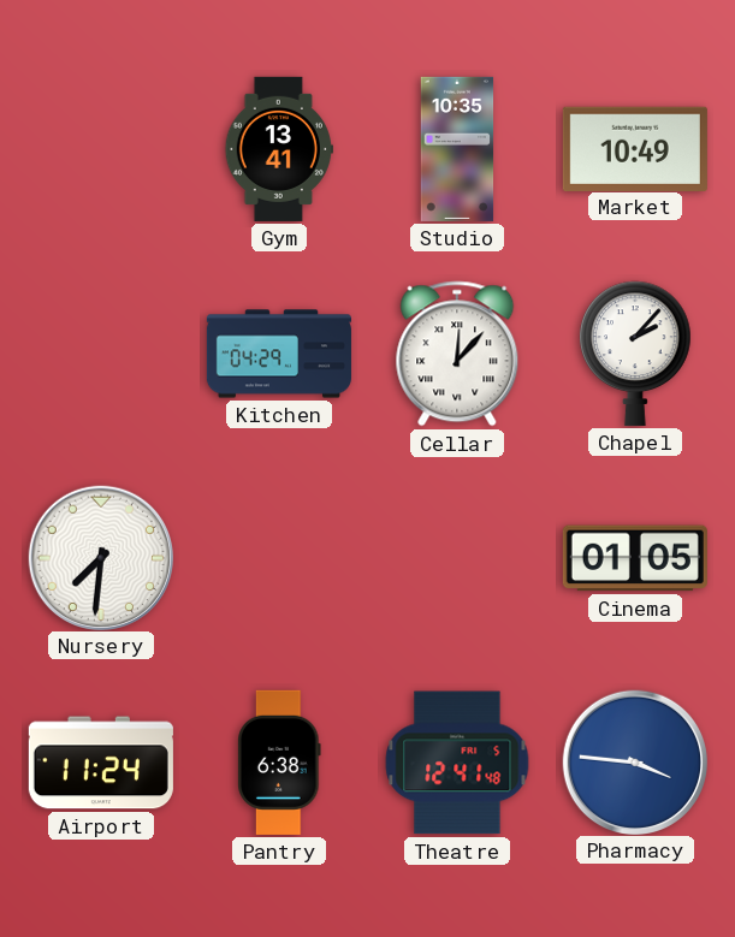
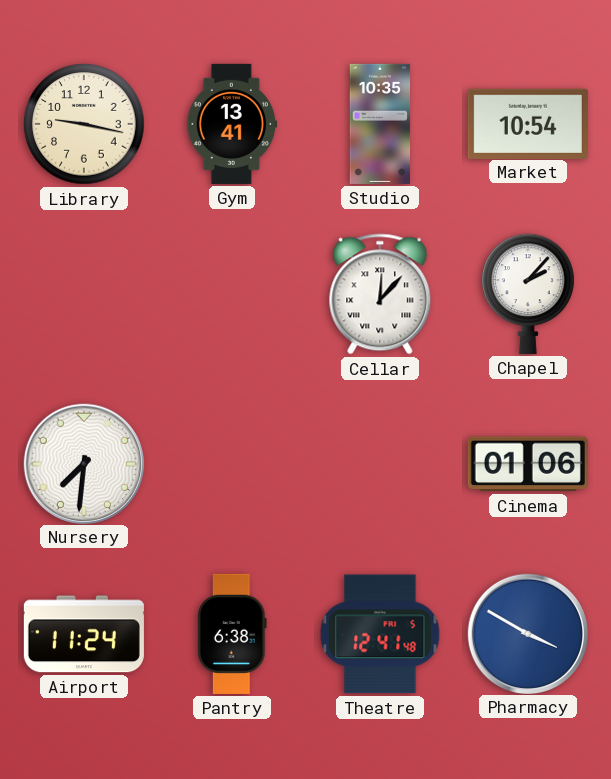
Library: none -> 9:17
Market: 10:49 -> 10:54
Kitchen: 04:29 -> none
Cinema: 01:05 -> 01:06
Pharmacy: 3:46 -> 3:50
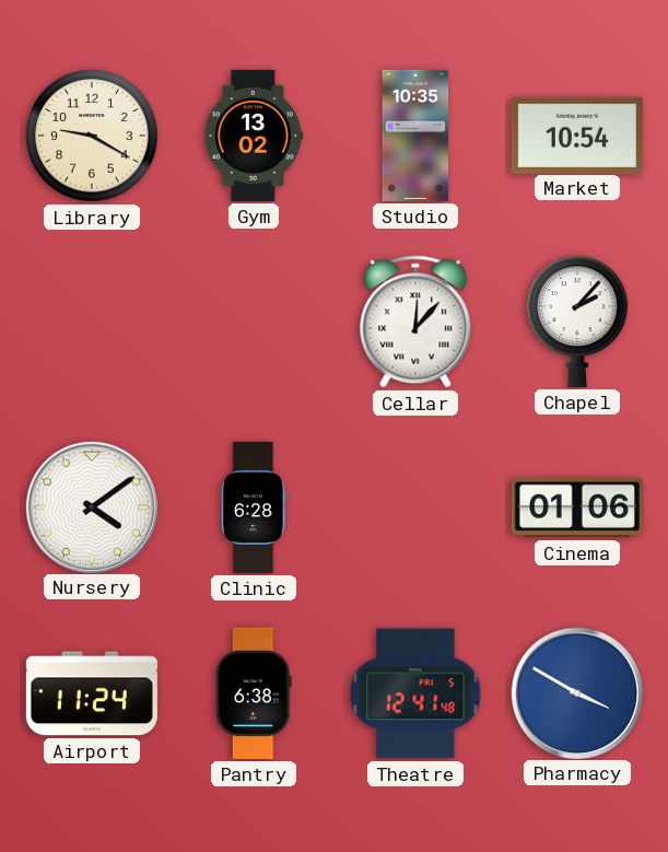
Library: 9:17 -> 9:20
Gym: 13:41 -> 13:02
Nursery: 7:31 -> 4:09
Clinic: none -> 6:28
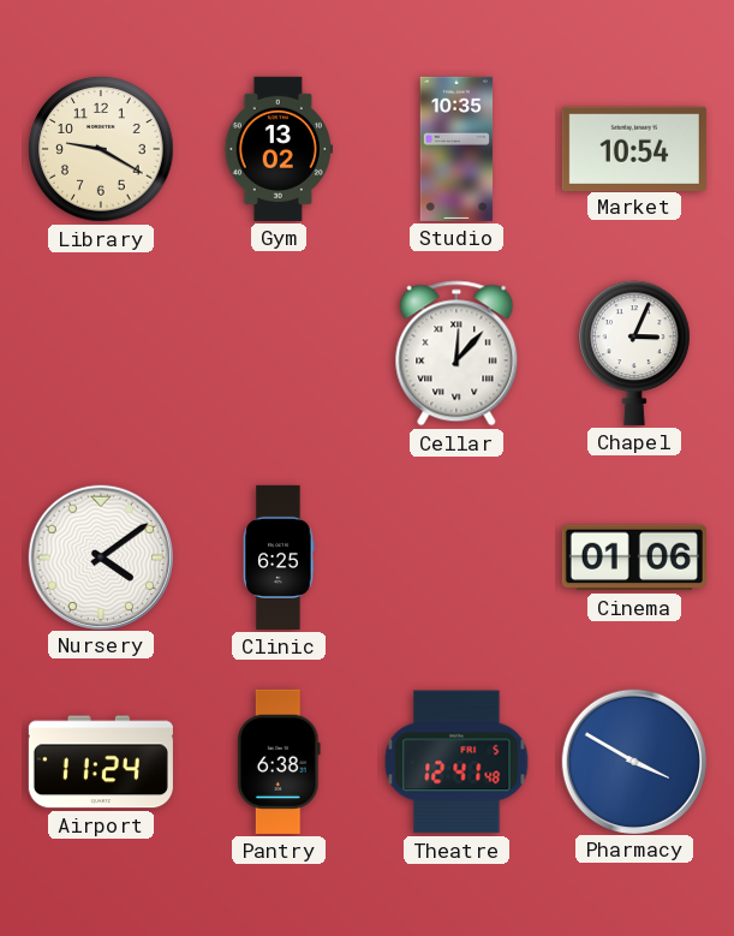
Chapel: 2:07 -> 3:04
Clinic: 6:28 -> 6:25
